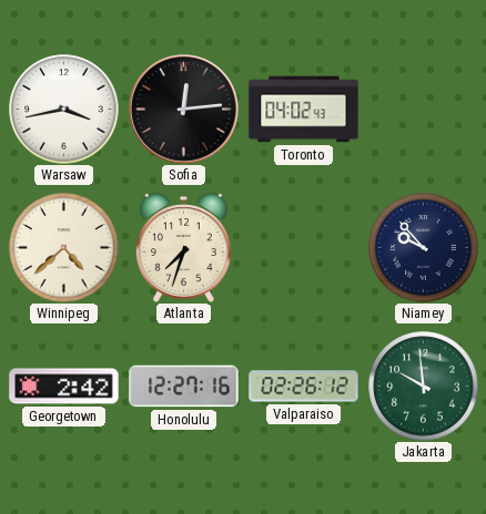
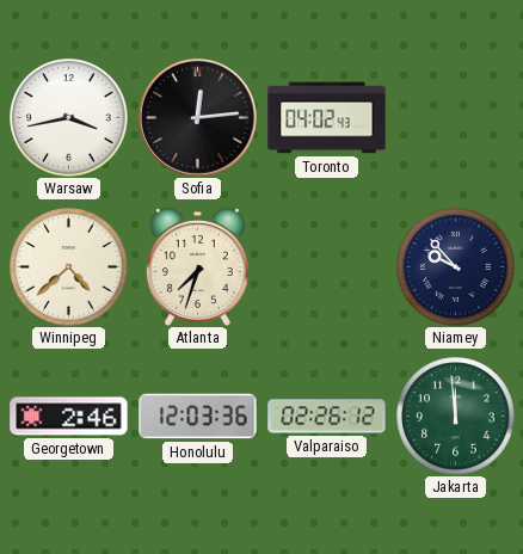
Georgetown: 2:42 -> 2:46
Honolulu: 12:27 -> 12:03
Jakarta: 9:59 -> 11:59
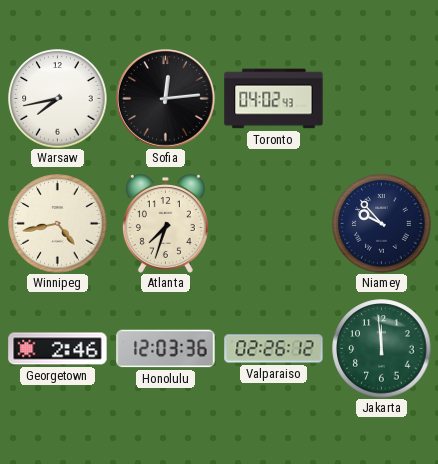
Warsaw: 3:43 -> 7:43
Winnipeg: 4:38 -> 4:43
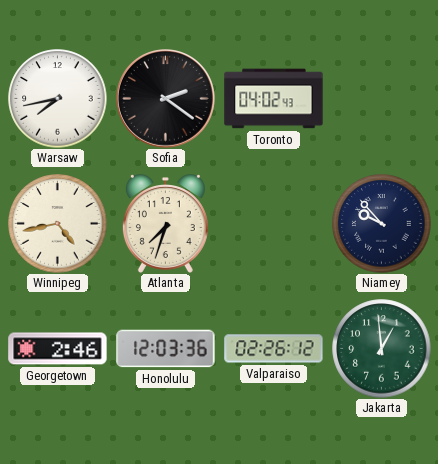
Sofia: 12:14 -> 2:21
Jakarta: 11:59 -> 12:59
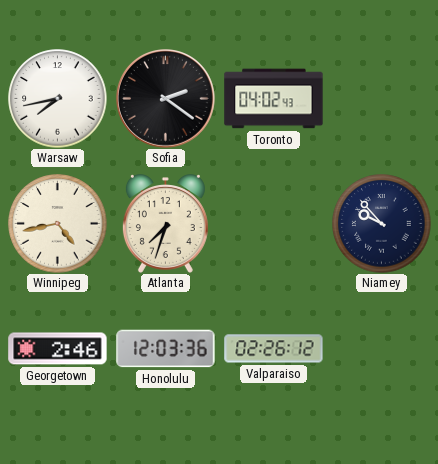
Jakarta: 12:59 -> none
